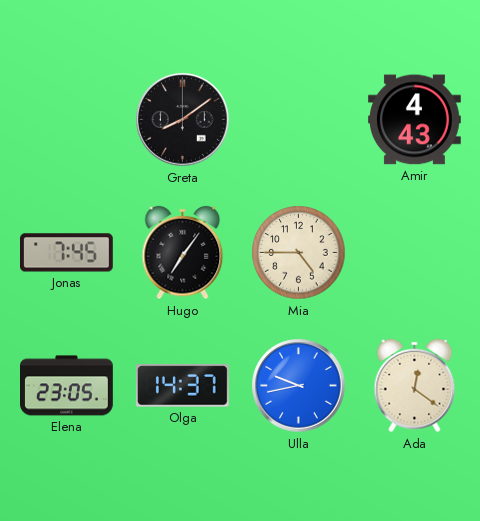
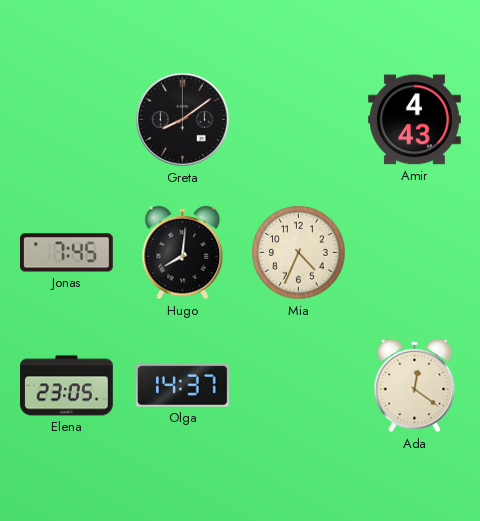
Hugo: 7:06 -> 8:01
Mia: 4:45 -> 4:34
Ulla: 9:43 -> none
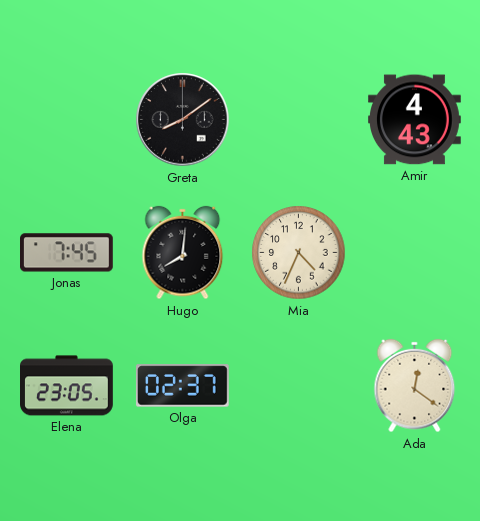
Olga: 14:37 -> 02:37
